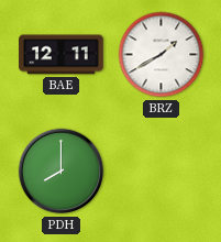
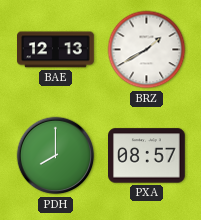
BAE: 12:11 -> 12:13
PXA: none -> 08:57
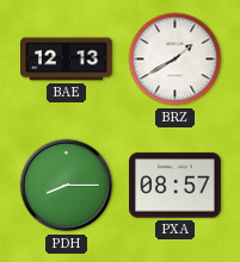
PDH: 8:00 -> 8:15
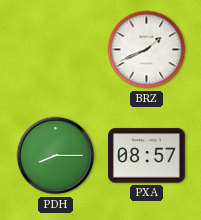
BAE: 12:13 -> none
BRZ: 1:40 -> 1:41
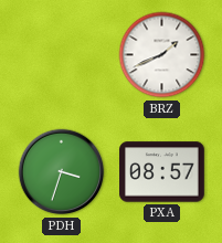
PDH: 8:15 -> 3:33
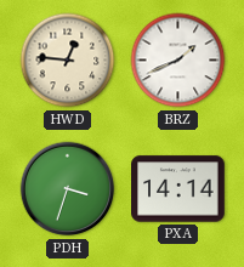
HWD: none -> 12:46
PXA: 08:57 -> 14:14
